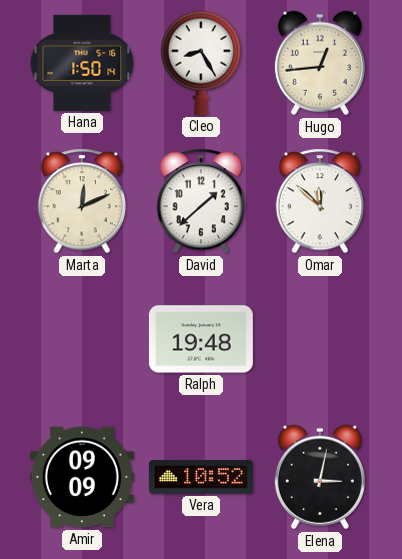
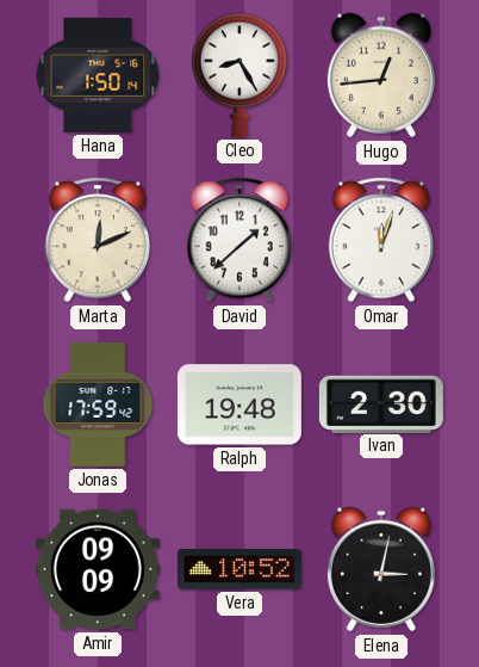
Omar: 11:52 -> 12:03
Jonas: none -> 17:59
Ivan: none -> 2:30
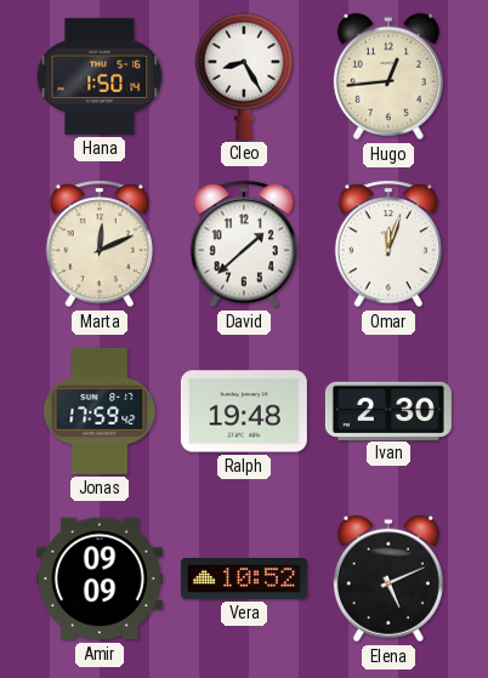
Elena: 3:02 -> 5:11
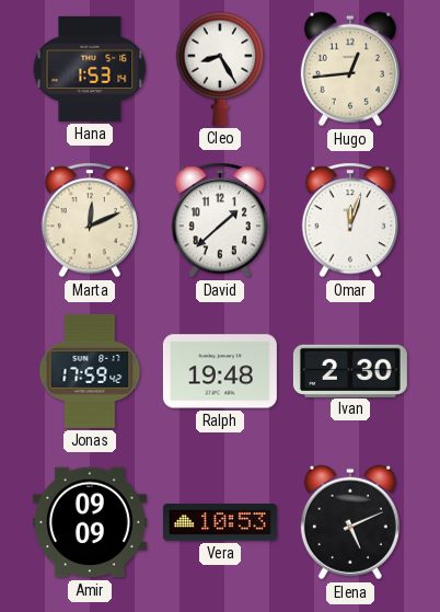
Hana: 1:50 -> 1:53
Vera: 10:52 -> 10:53
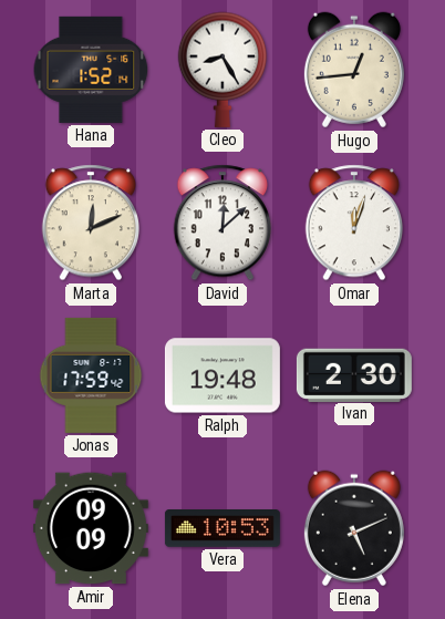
Hana: 1:53 -> 1:52
David: 1:38 -> 12:08
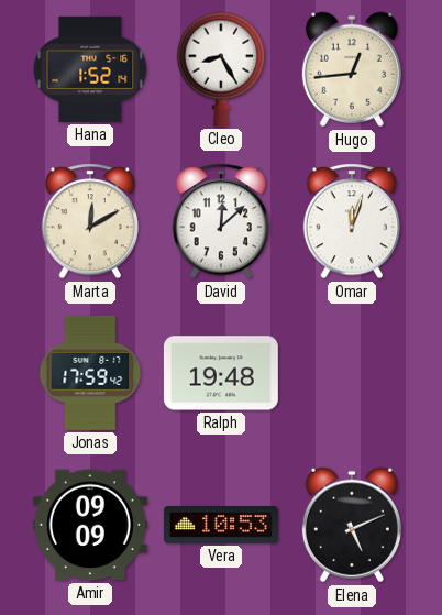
Marta: 12:11 -> 12:10
Ivan: 2:30 -> none
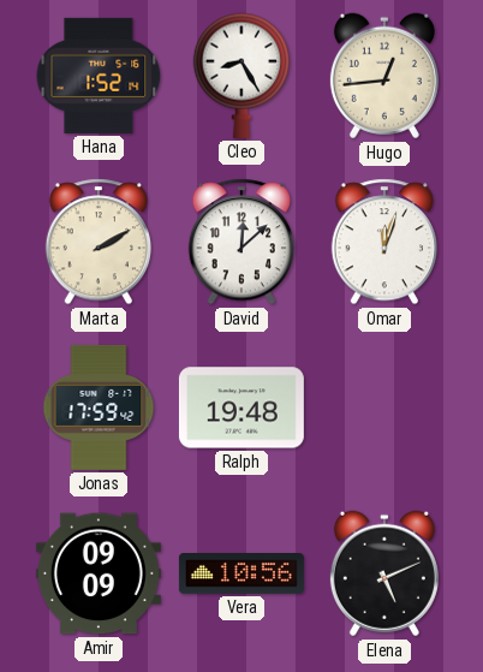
Marta: 12:10 -> 2:10
Vera: 10:53 -> 10:56
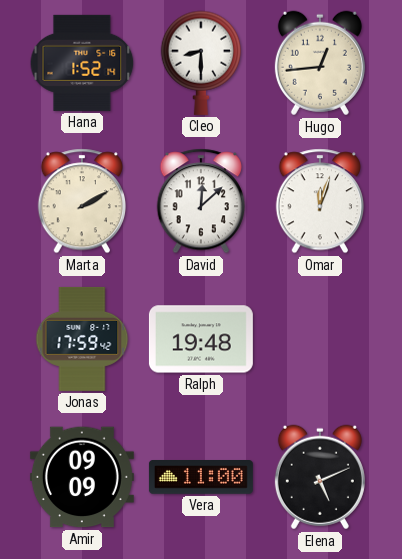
Cleo: 8:25 -> 8:30
Vera: 10:56 -> 11:00
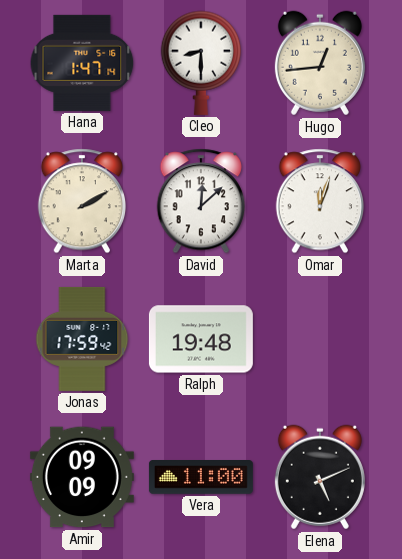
Hana: 1:52 -> 1:47
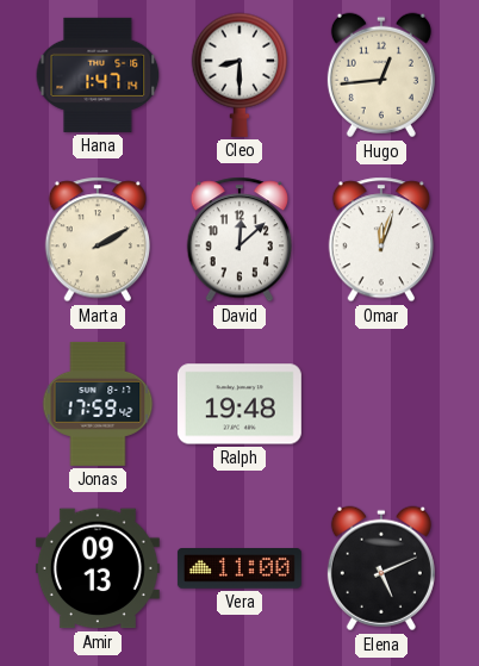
Amir: 09:09 -> 09:13
